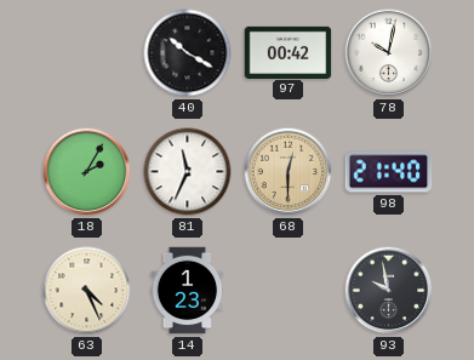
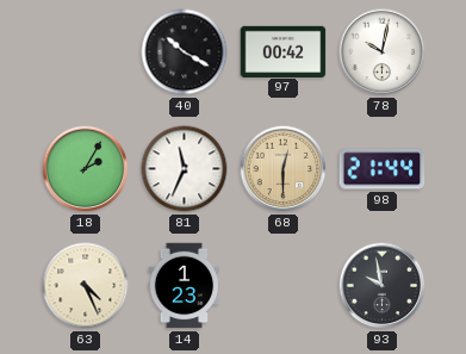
98: 21:40 -> 21:44
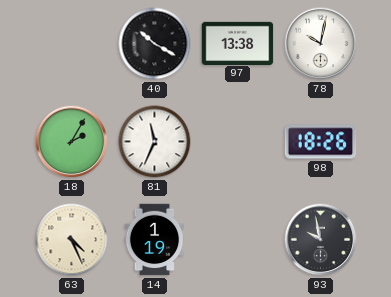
97: 00:42 -> 13:38
68: 12:30 -> none
98: 21:44 -> 18:26
14: 1:23 -> 1:19
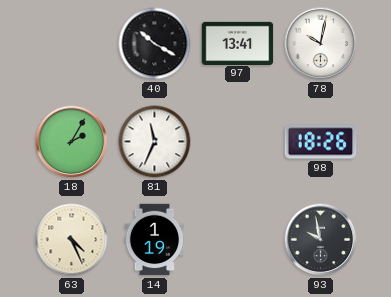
97: 13:38 -> 13:41
